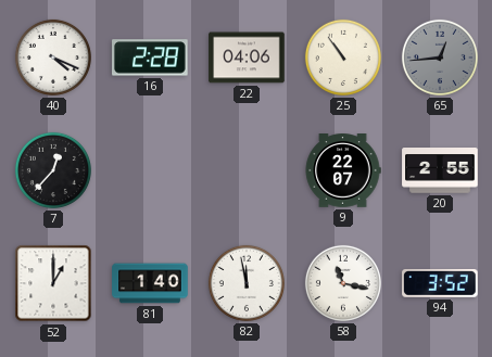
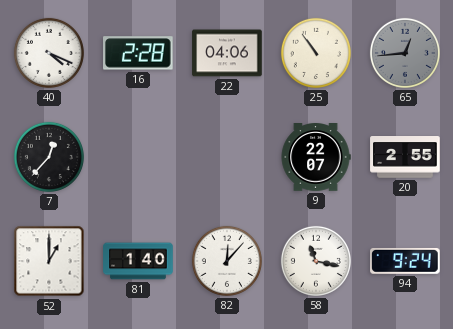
82: 11:58 -> 12:07
94: 3:52 -> 9:24
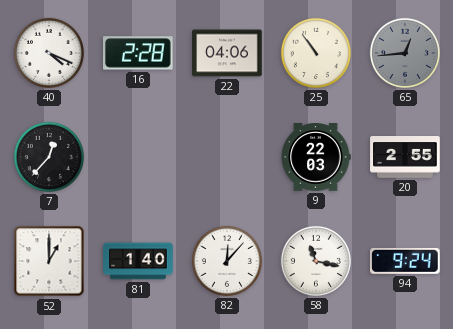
9: 22:07 -> 22:03
